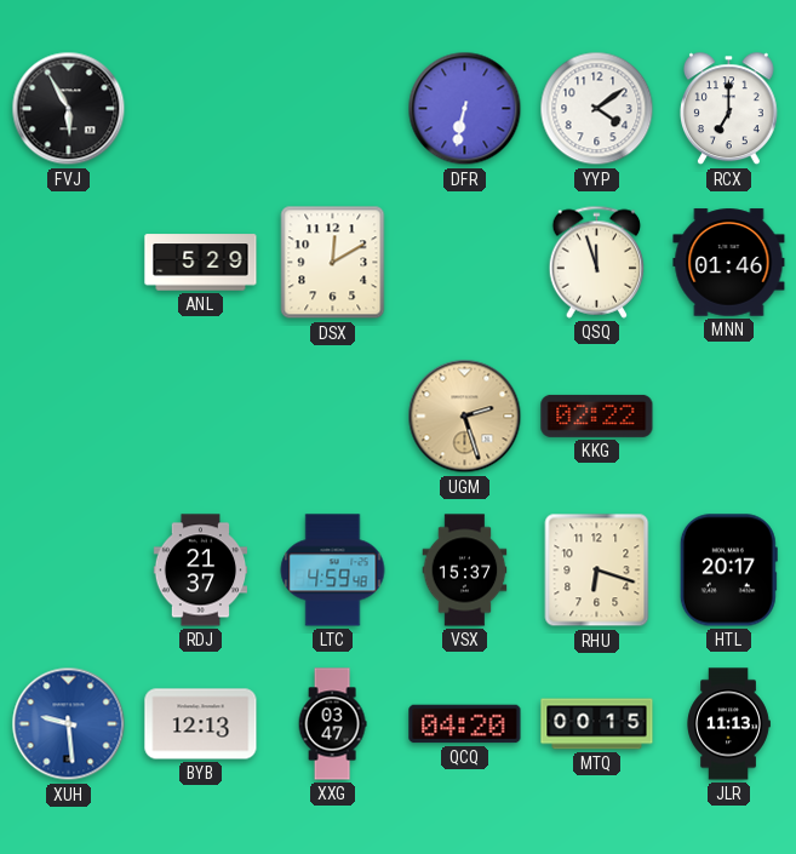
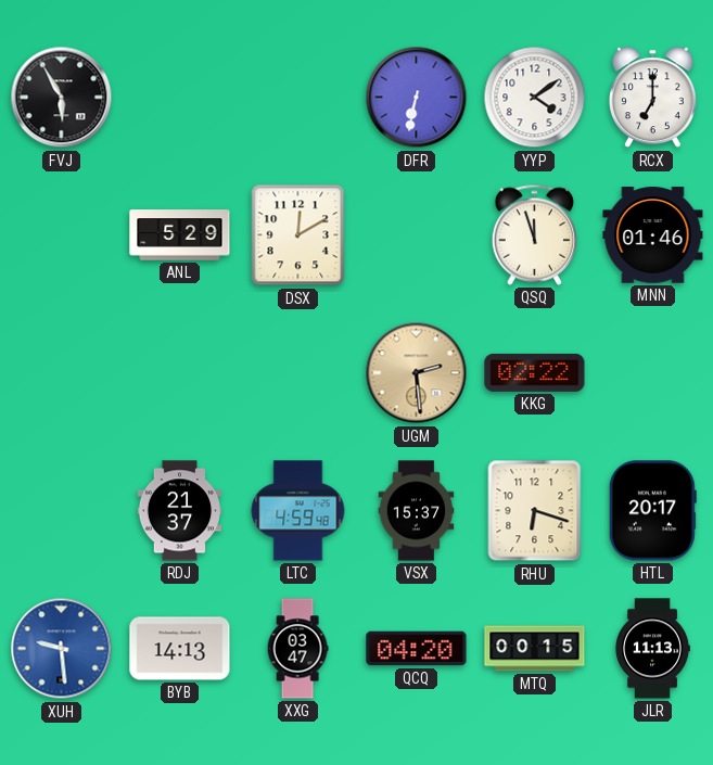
UGM: 2:27 -> 2:29
BYB: 12:13 -> 14:13
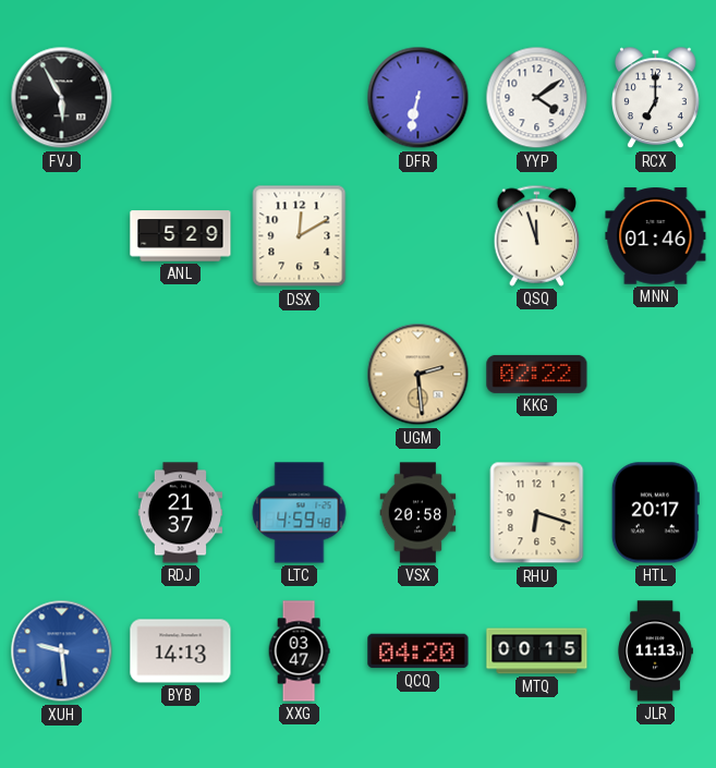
VSX: 15:37 -> 20:58
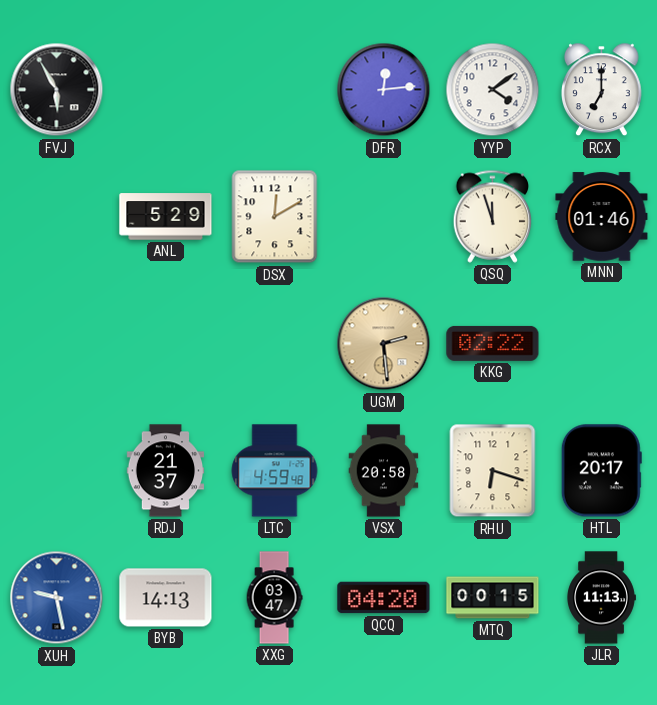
DFR: 6:32 -> 12:14
XUH: 9:29 -> 9:28
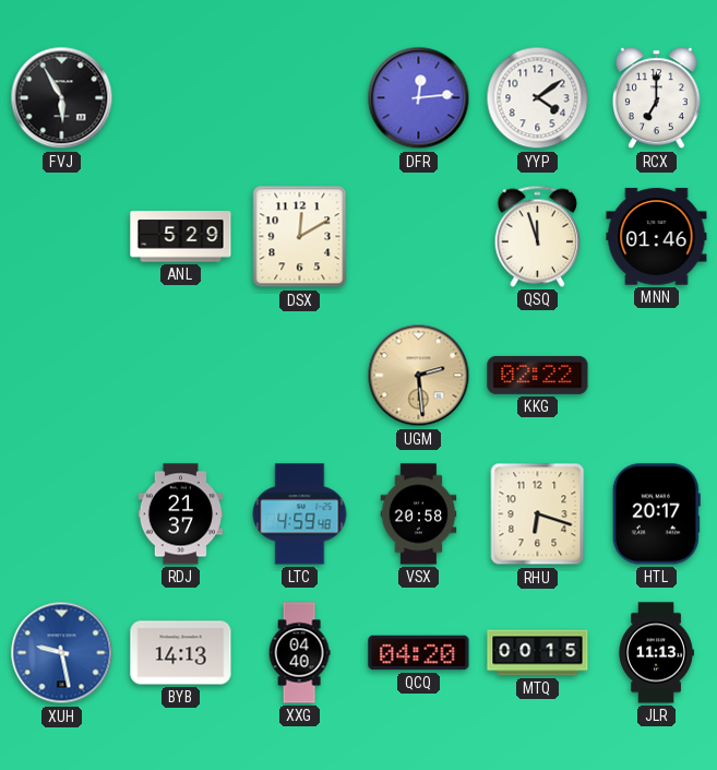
XXG: 03:47 -> 04:40
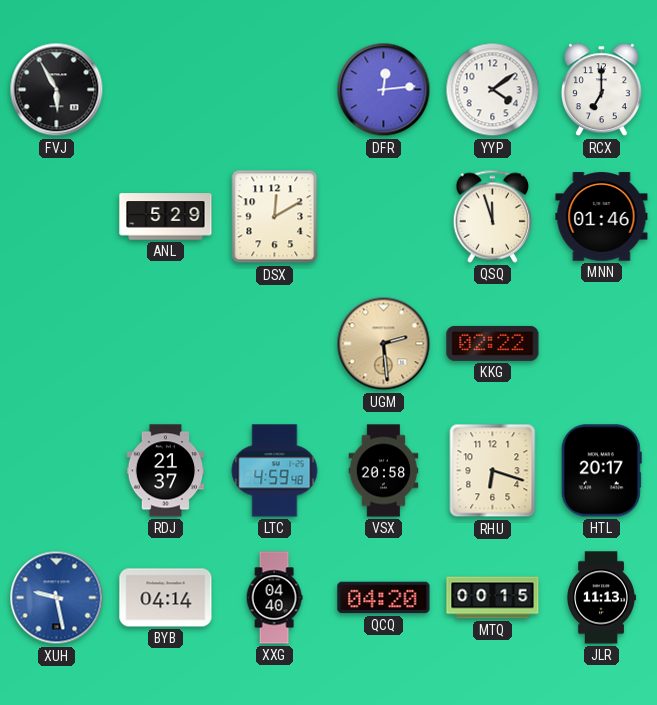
BYB: 14:13 -> 04:14
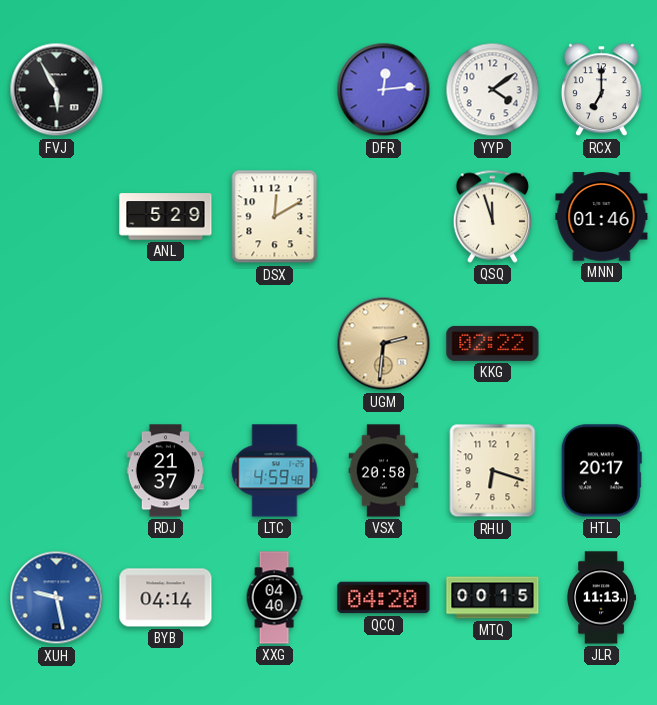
UGM: 2:29 -> 2:31
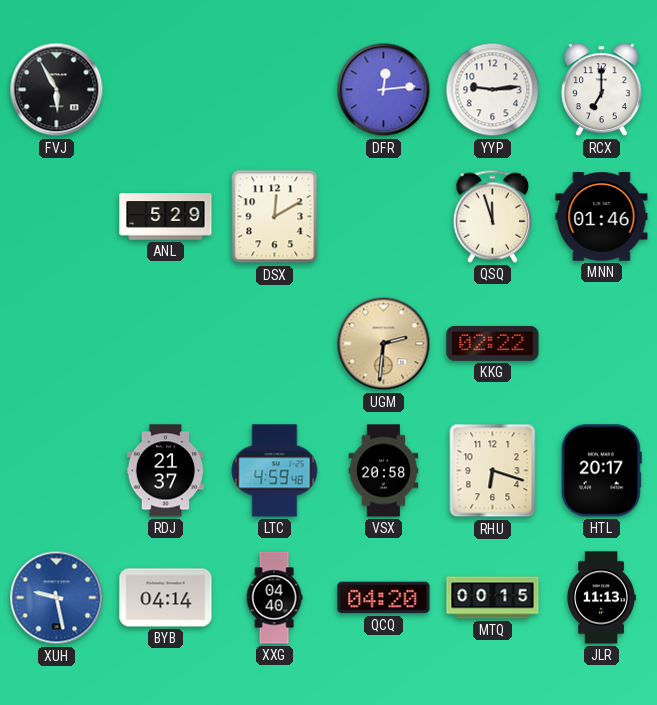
YYP: 4:09 -> 9:14
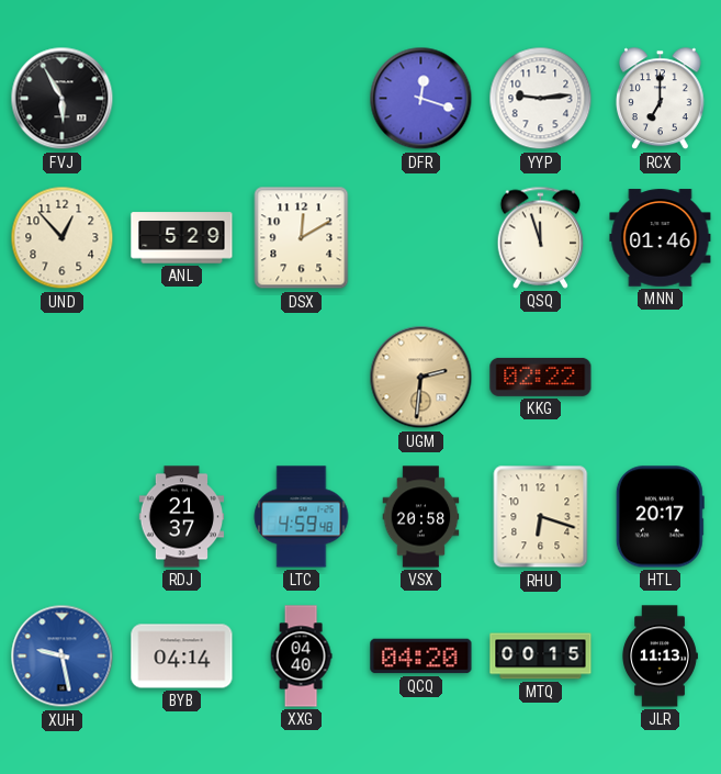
DFR: 12:14 -> 12:18
UND: none -> 12:53
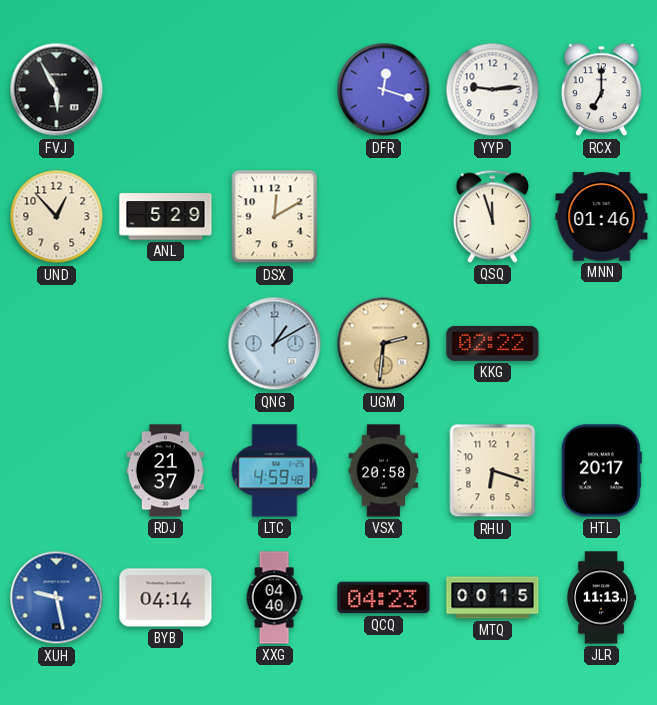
QNG: none -> 1:10
QCQ: 04:20 -> 04:23
